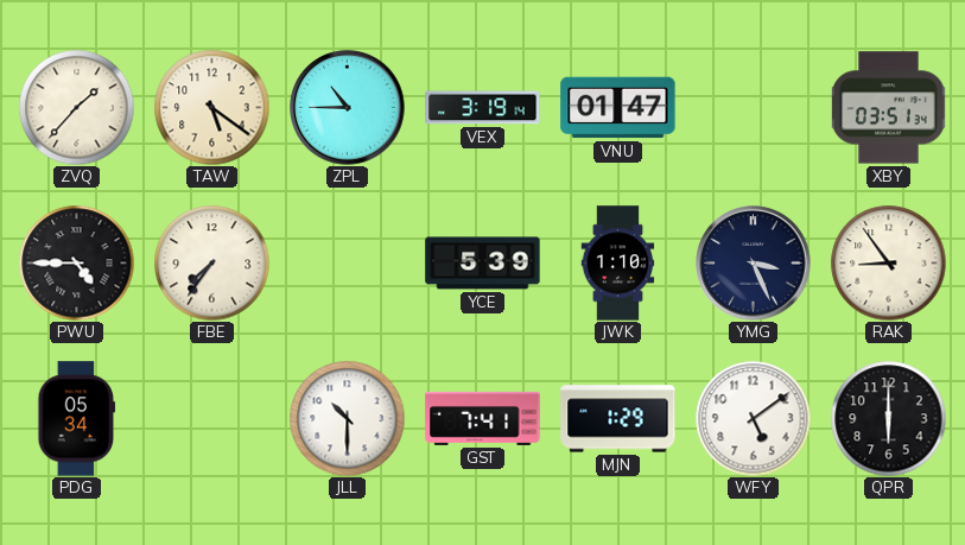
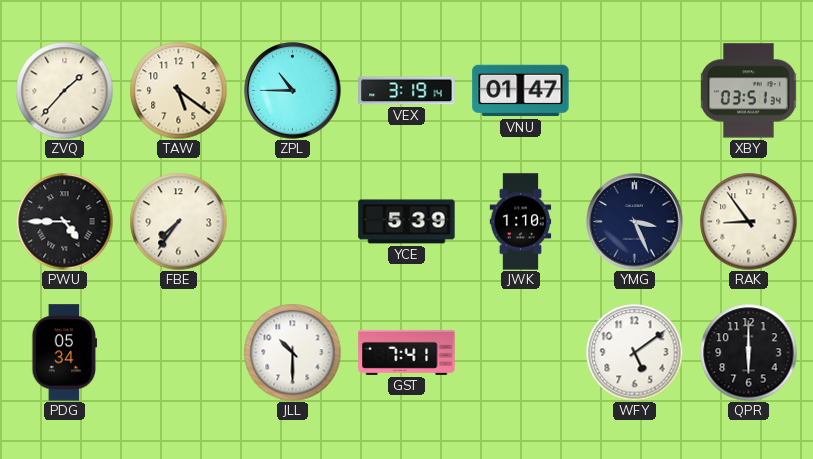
MJN: 1:29 -> none
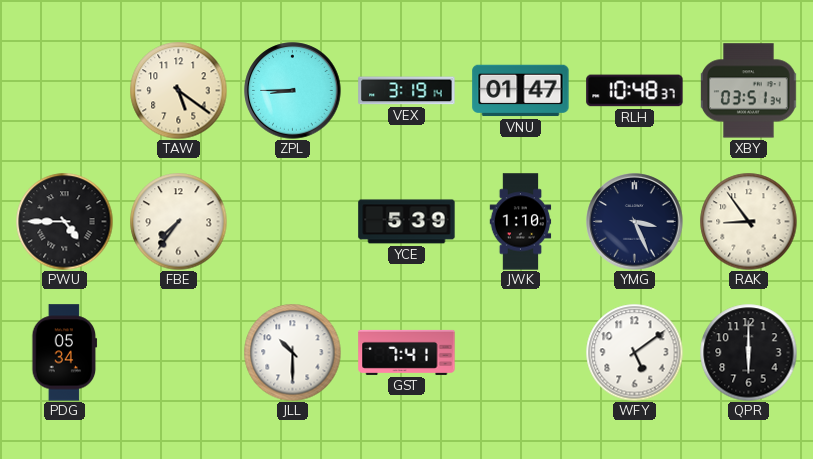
ZVQ: 1:37 -> none
ZPL: 10:45 -> 8:45
RLH: none -> 10:48
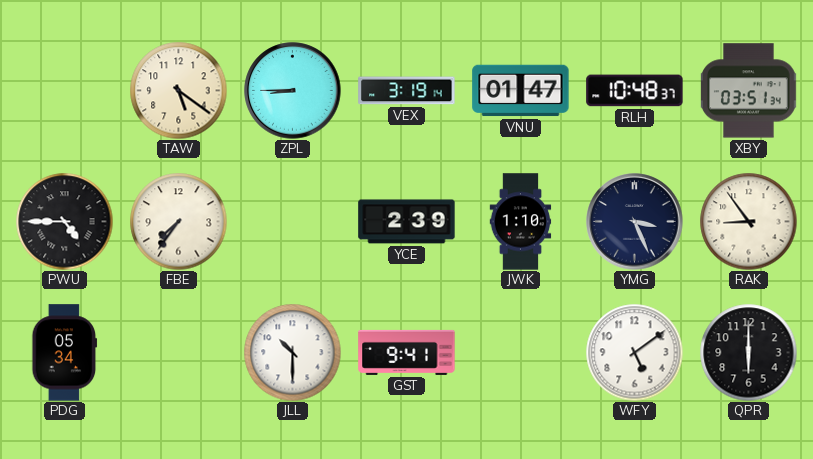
YCE: 5:39 -> 2:39
GST: 7:41 -> 9:41
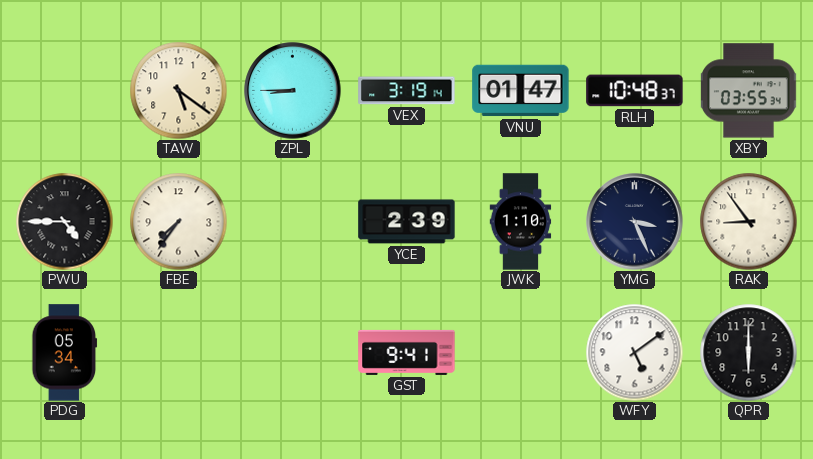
XBY: 03:51 -> 03:55
JLL: 10:30 -> none
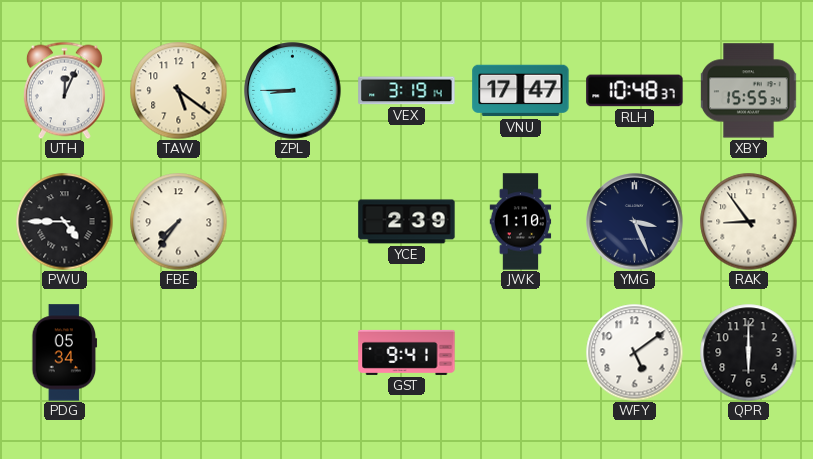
UTH: none -> 12:04
VNU: 01:47 -> 17:47
XBY: 03:55 -> 15:55
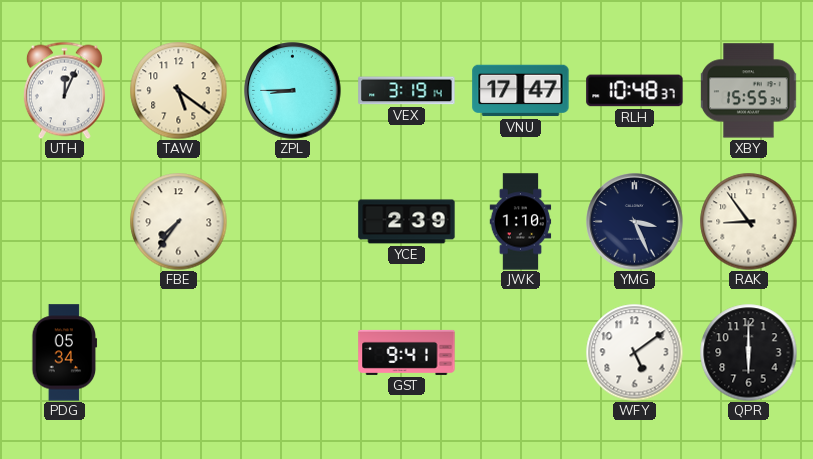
PWU: 4:45 -> none
